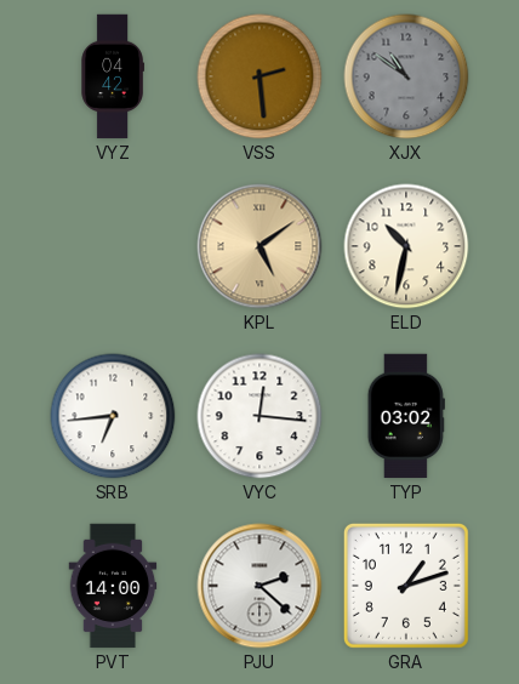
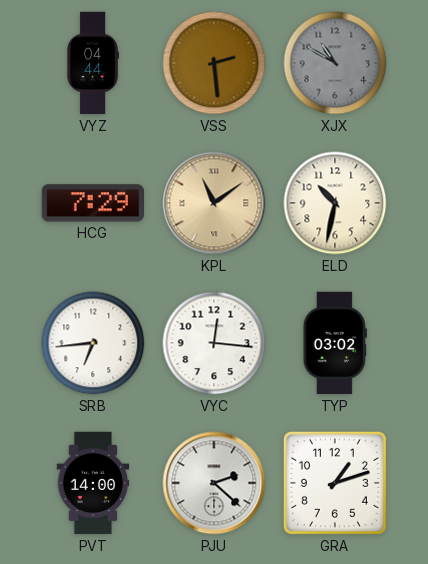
VYZ: 04:42 -> 04:44
XJX: 10:51 -> 10:50
HCG: none -> 7:29
KPL: 5:09 -> 11:09
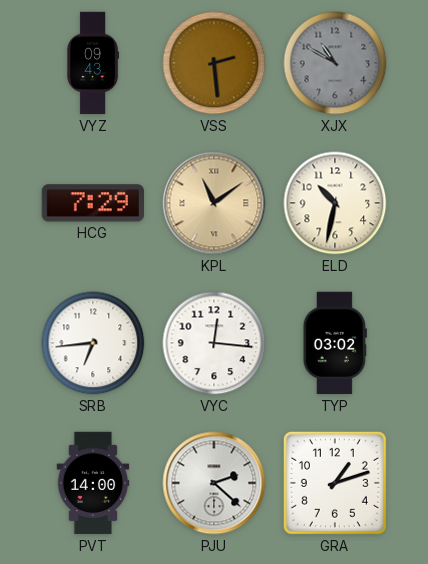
VYZ: 04:44 -> 09:43
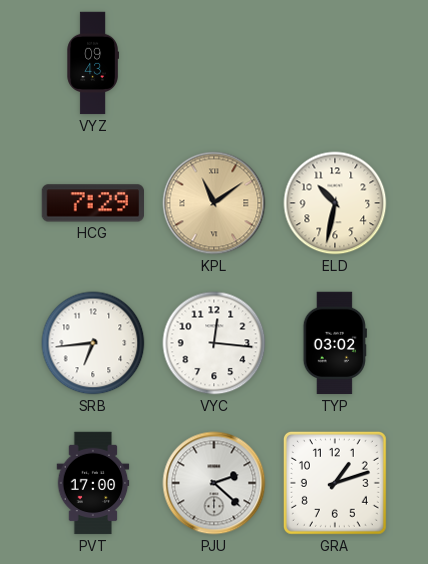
VSS: 2:29 -> none
XJX: 10:50 -> none
PVT: 14:00 -> 17:00
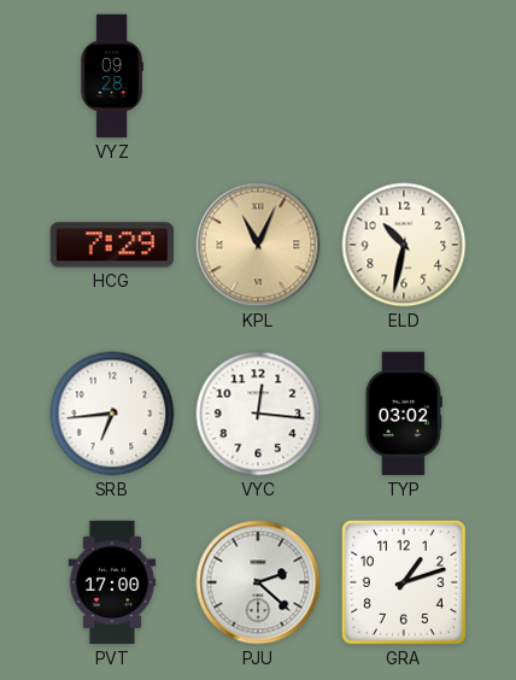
VYZ: 09:43 -> 09:28
KPL: 11:09 -> 11:04
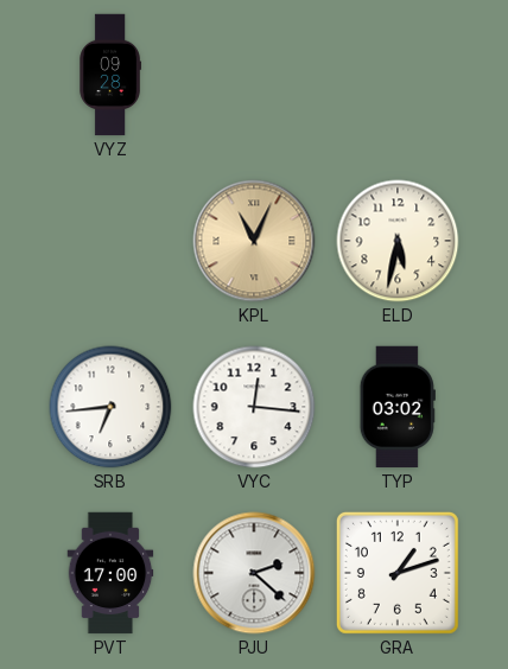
HCG: 7:29 -> none
ELD: 10:32 -> 5:32
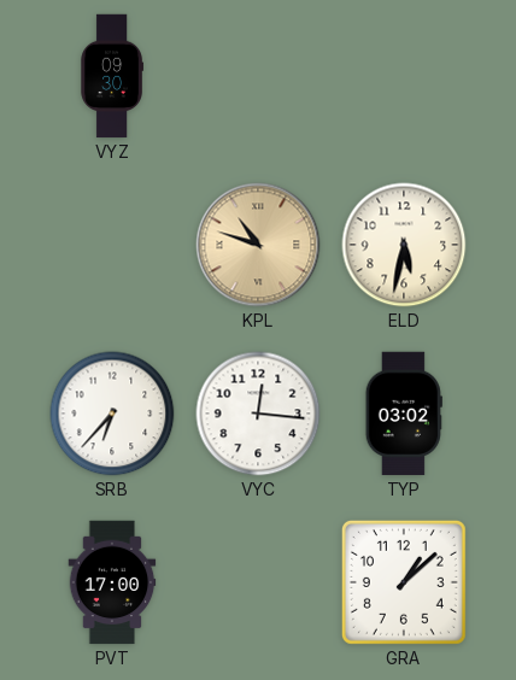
VYZ: 09:28 -> 09:30
KPL: 11:04 -> 10:48
SRB: 6:44 -> 6:37
PJU: 2:22 -> none
GRA: 1:12 -> 1:08
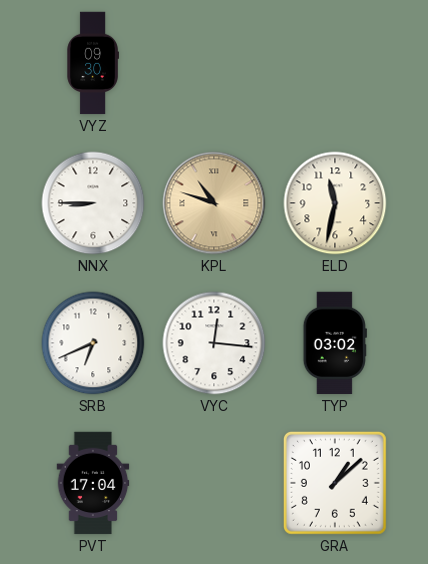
NNX: none -> 8:45
ELD: 5:32 -> 11:32
SRB: 6:37 -> 6:41
PVT: 17:00 -> 17:04
